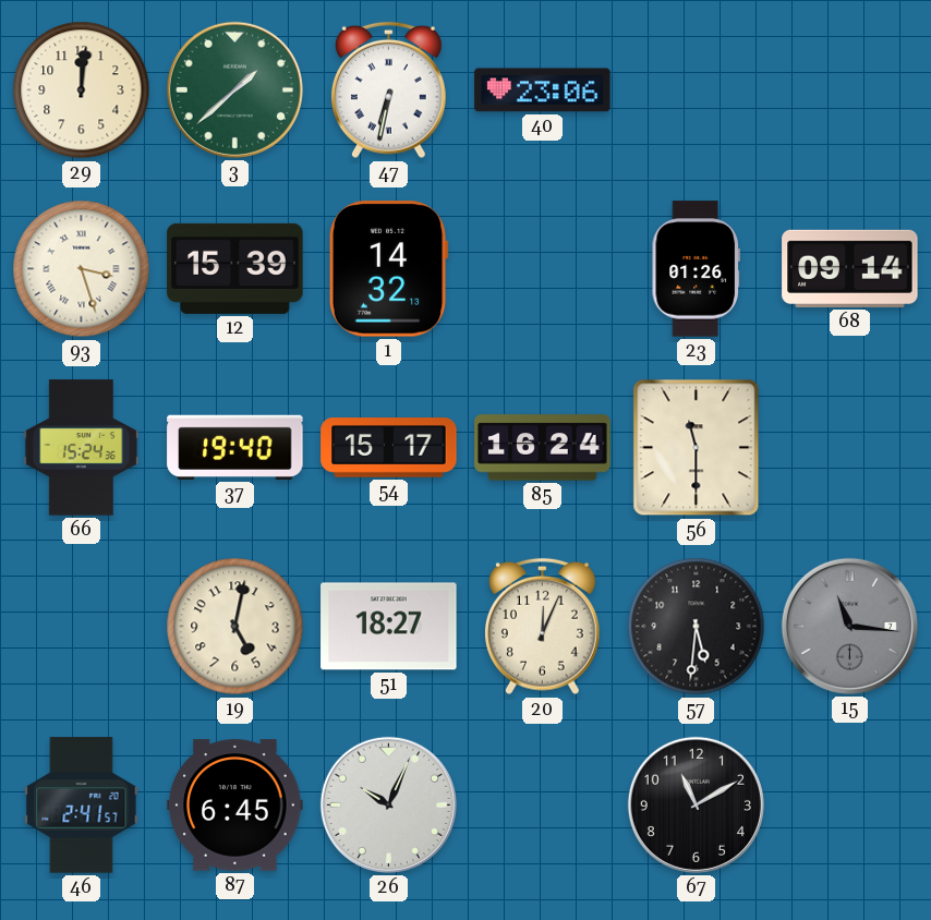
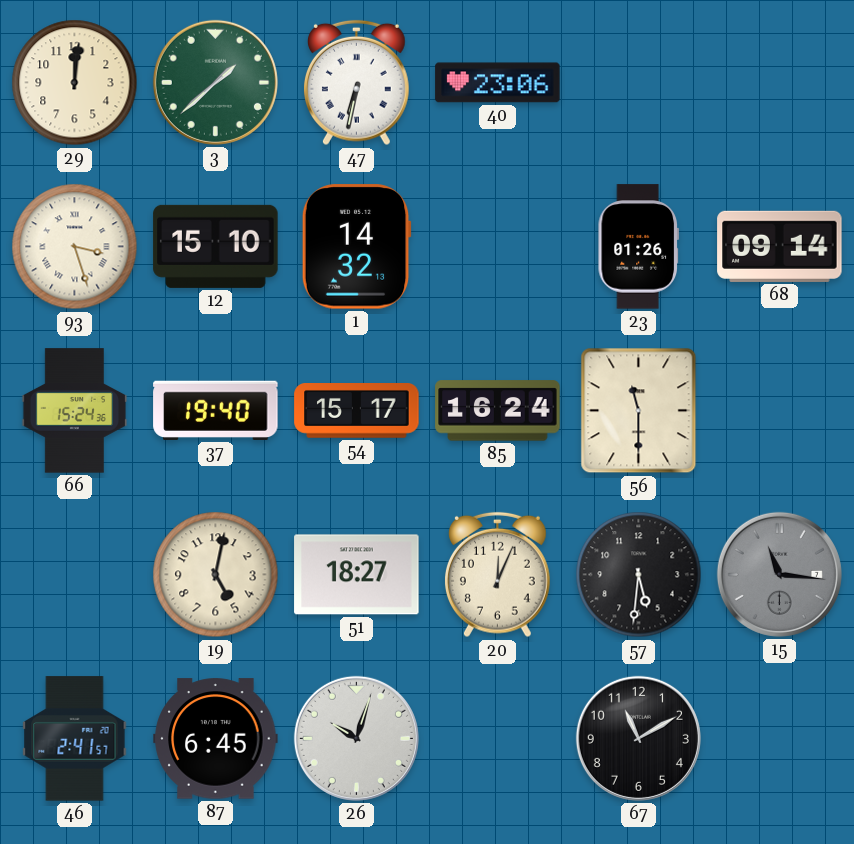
12: 15:39 -> 15:10
26: 10:04 -> 10:03
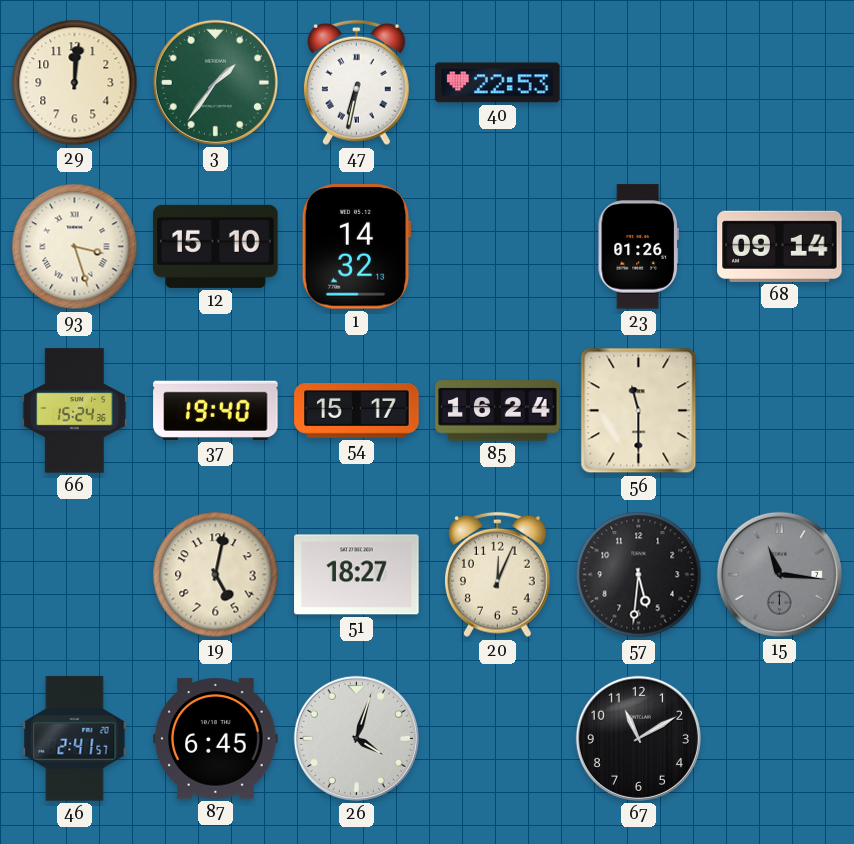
3: 1:38 -> 1:36
40: 23:06 -> 22:53
26: 10:03 -> 4:03
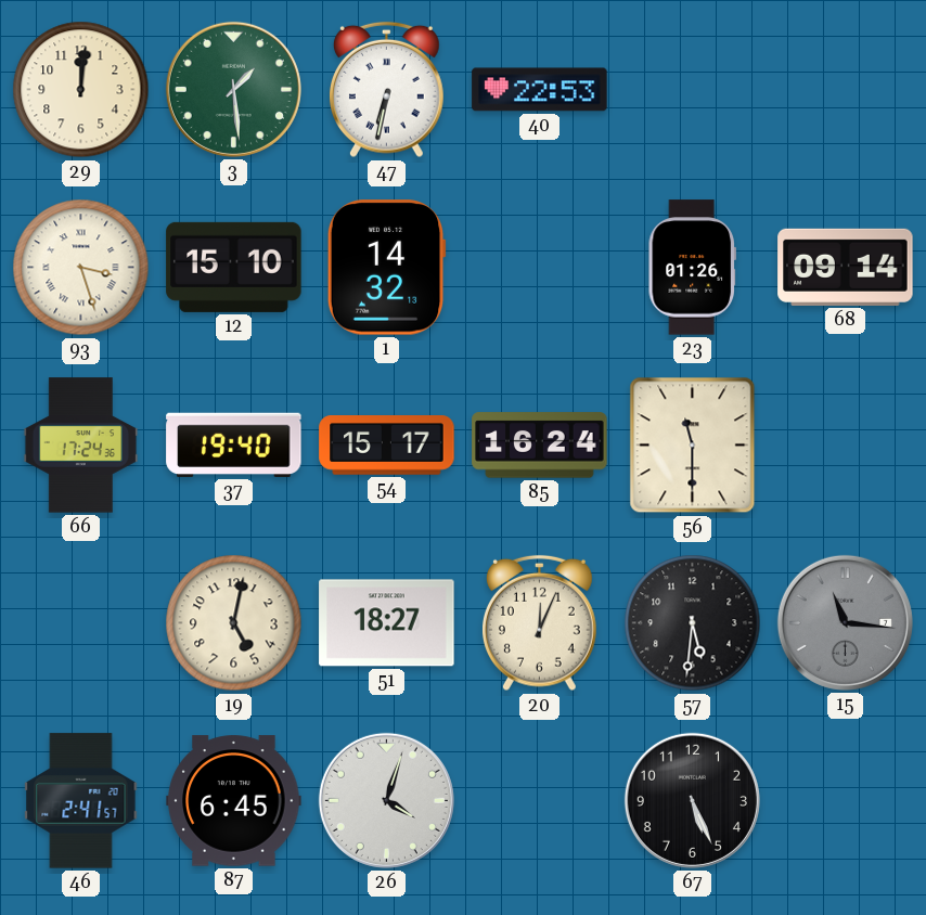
3: 1:36 -> 1:29
66: 15:24 -> 17:24
67: 11:10 -> 5:26
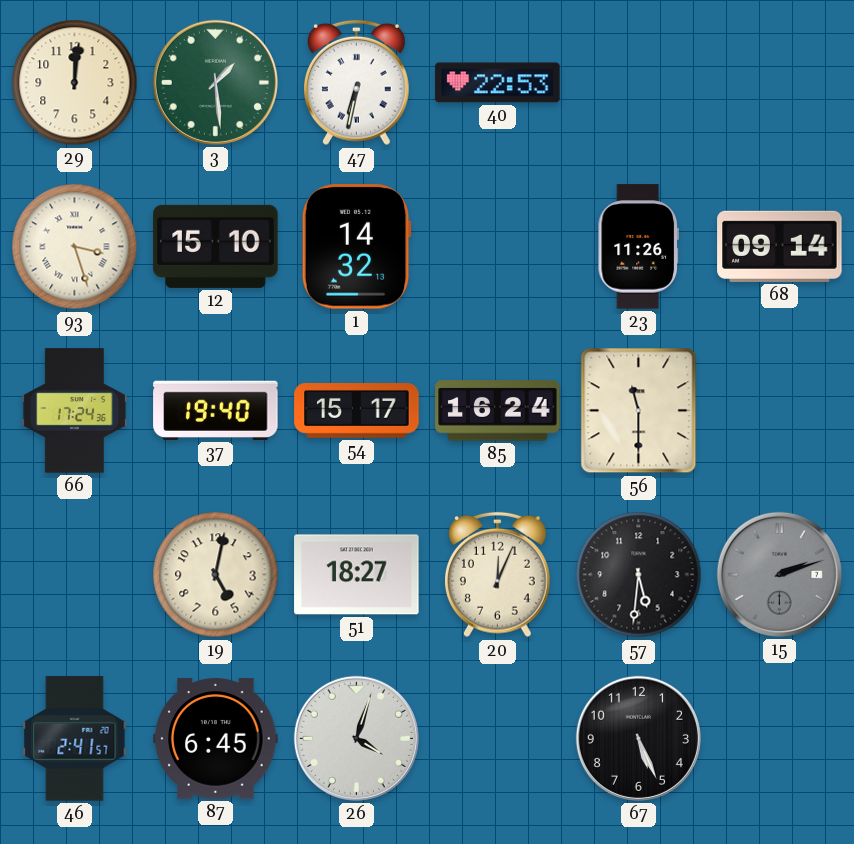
23: 01:26 -> 11:26
15: 11:16 -> 2:12
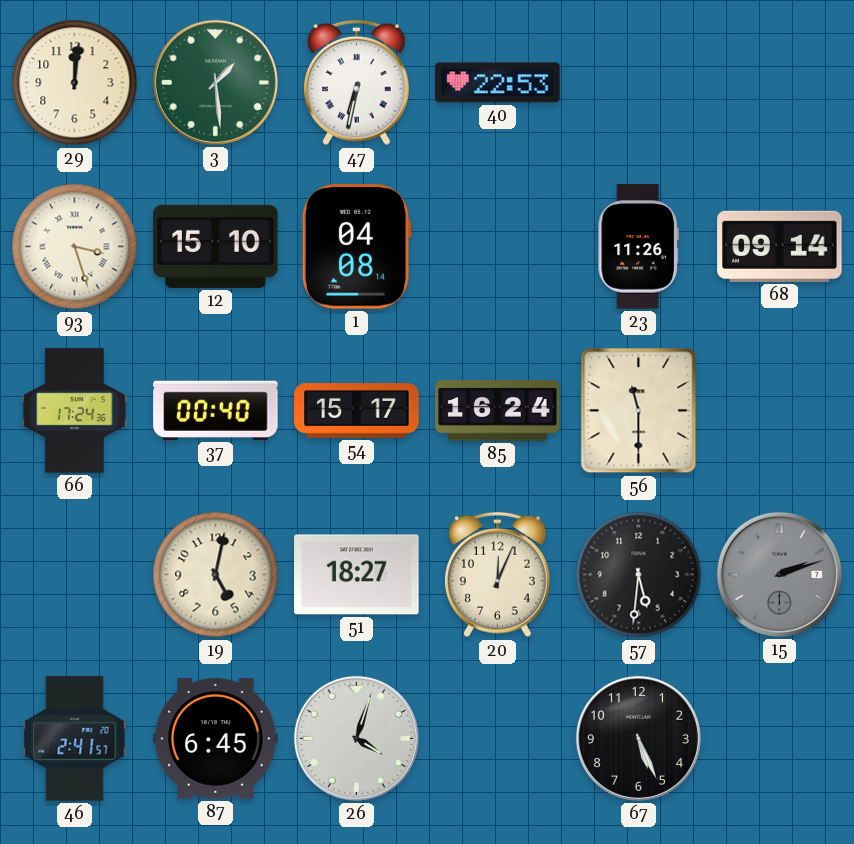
1: 14:32 -> 04:08
37: 19:40 -> 00:40
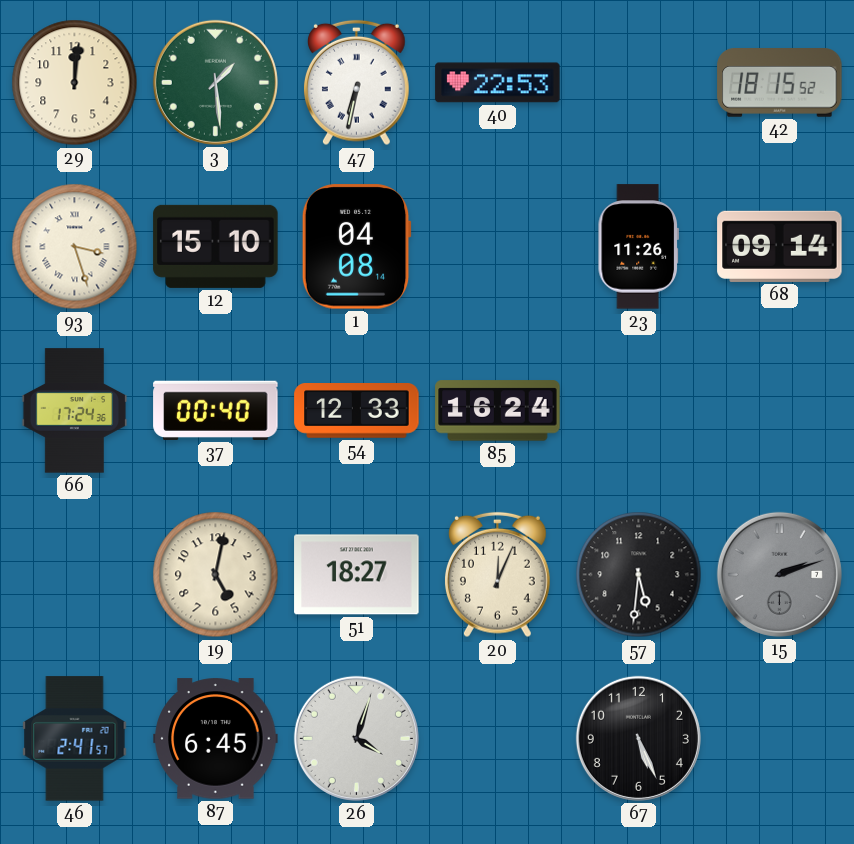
42: none -> 18:15
54: 15:17 -> 12:33
56: 11:30 -> none
